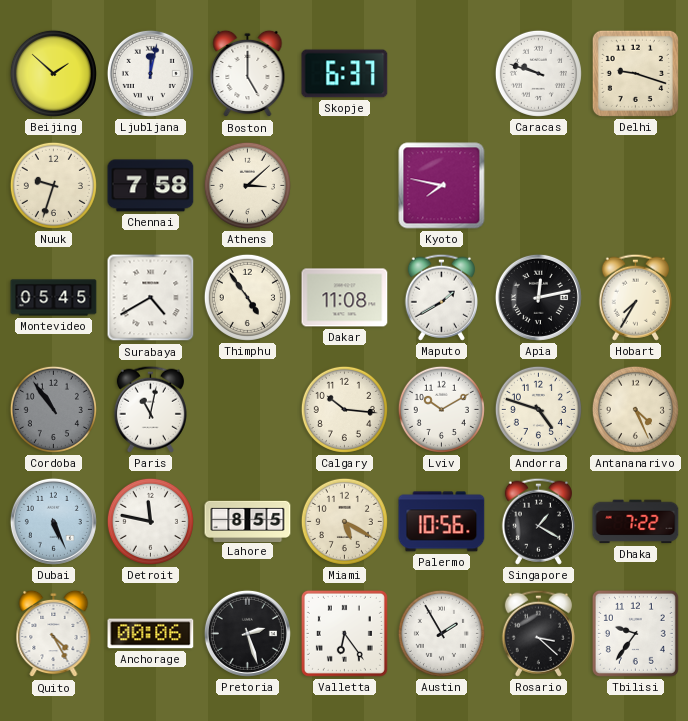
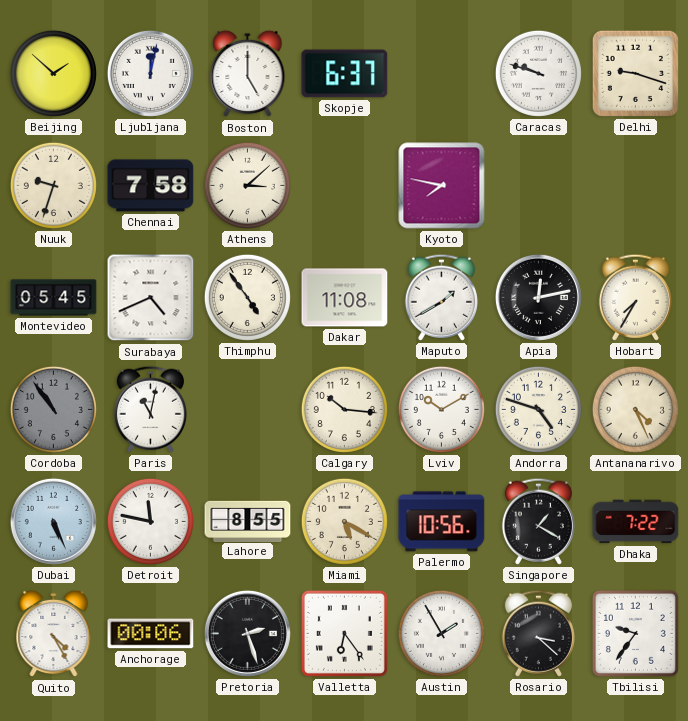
Surabaya: 4:40 -> 4:41
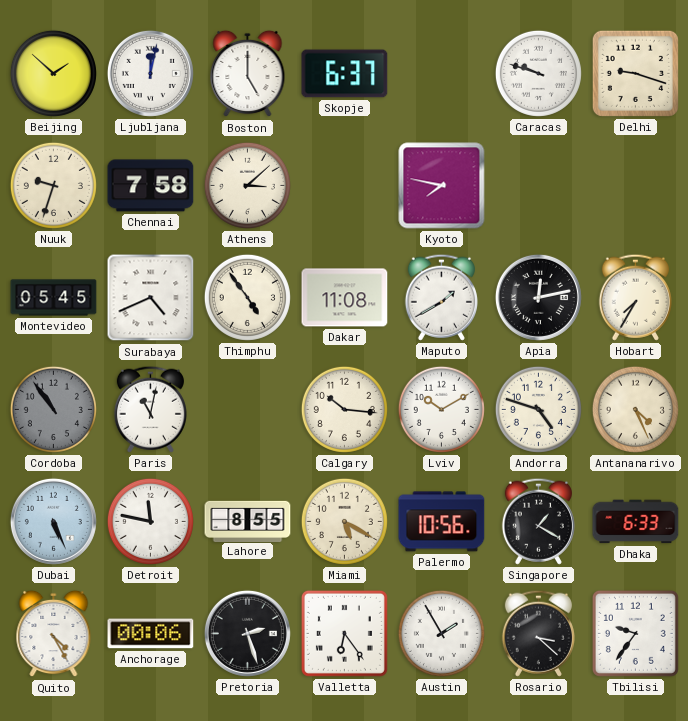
Dhaka: 7:22 -> 6:33
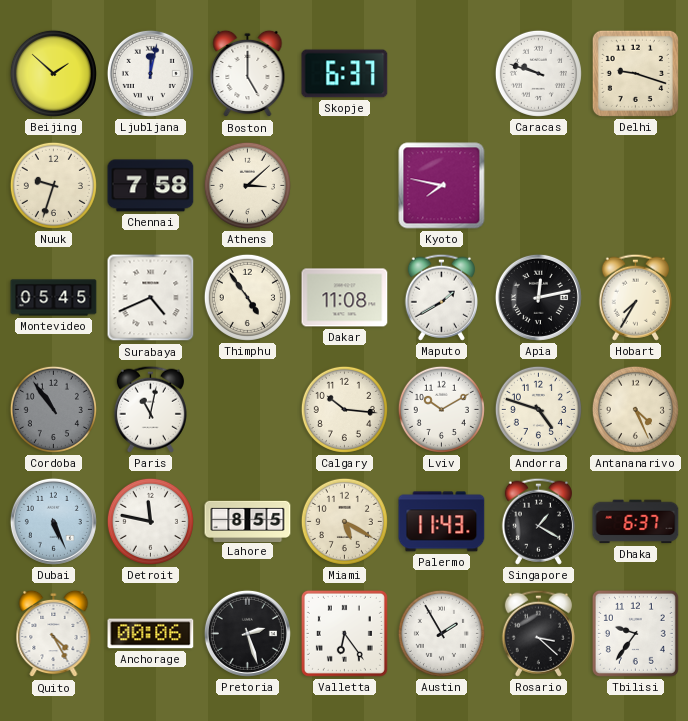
Palermo: 10:56 -> 11:43
Dhaka: 6:33 -> 6:37
